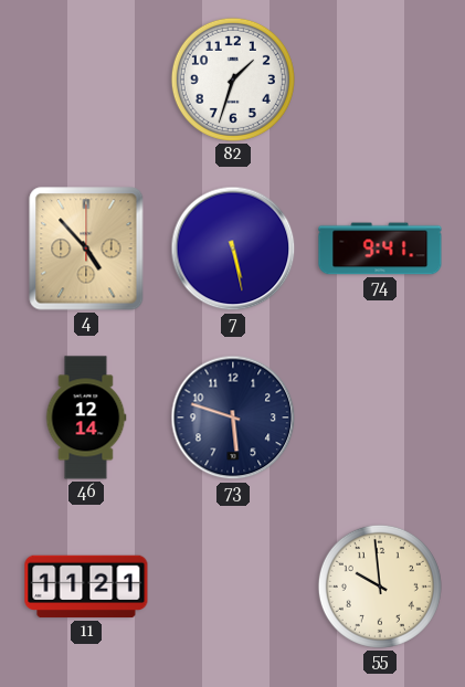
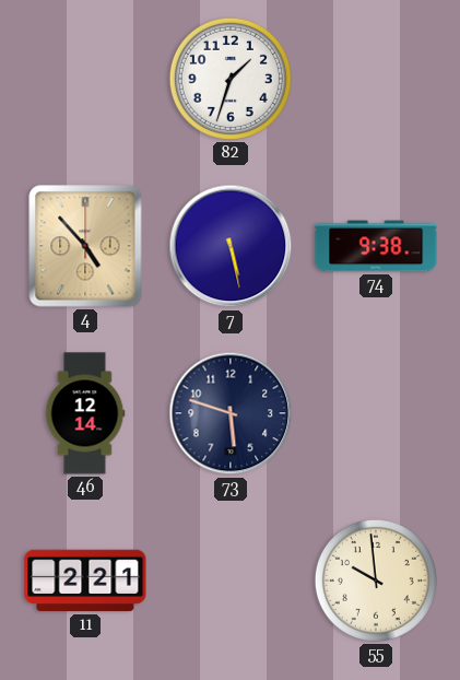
74: 9:41 -> 9:38
11: 11:21 -> 2:21
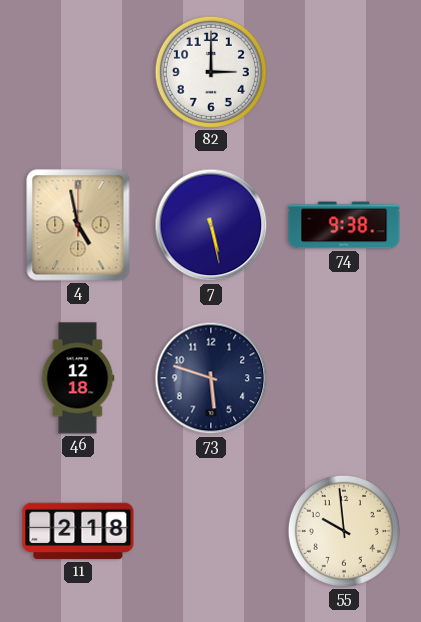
82: 1:33 -> 3:00
4: 4:53 -> 4:58
46: 12:14 -> 12:18
11: 2:21 -> 2:18
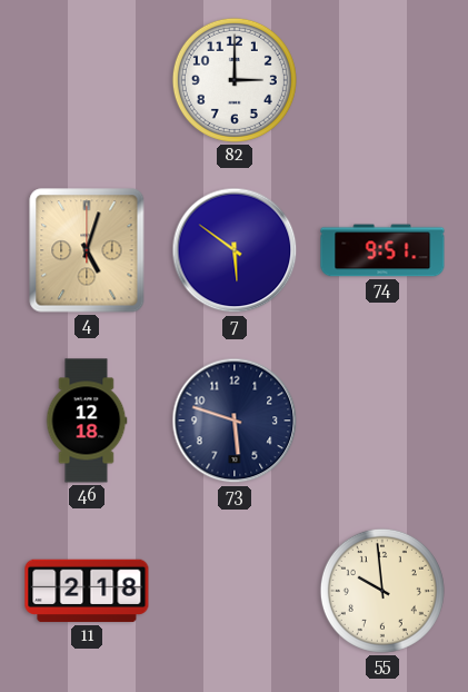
4: 4:58 -> 5:03
7: 5:28 -> 5:51
74: 9:38 -> 9:51
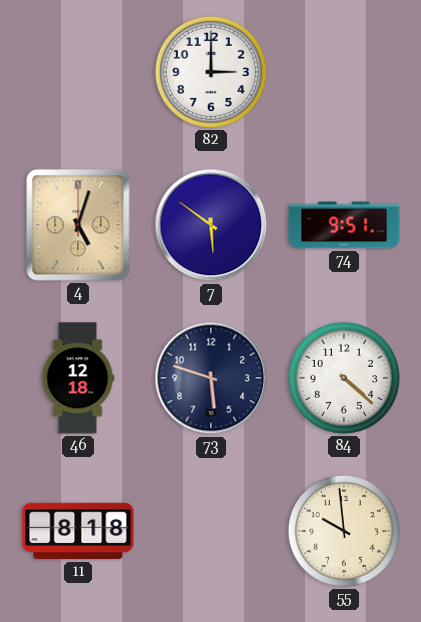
84: none -> 4:22
11: 2:18 -> 8:18
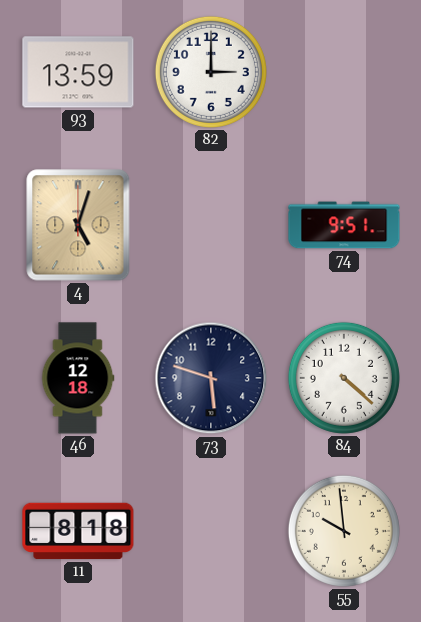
93: none -> 13:59
7: 5:51 -> none
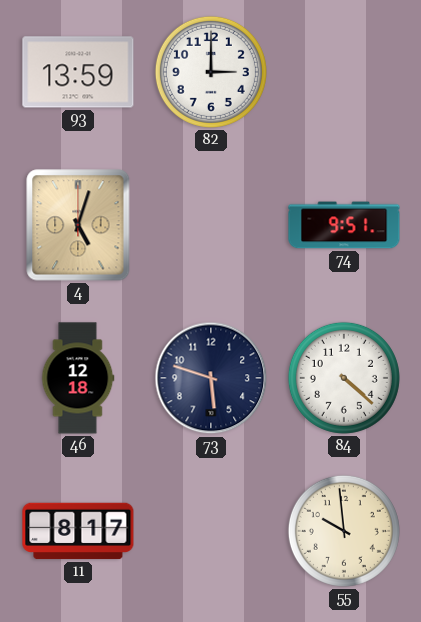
11: 8:18 -> 8:17
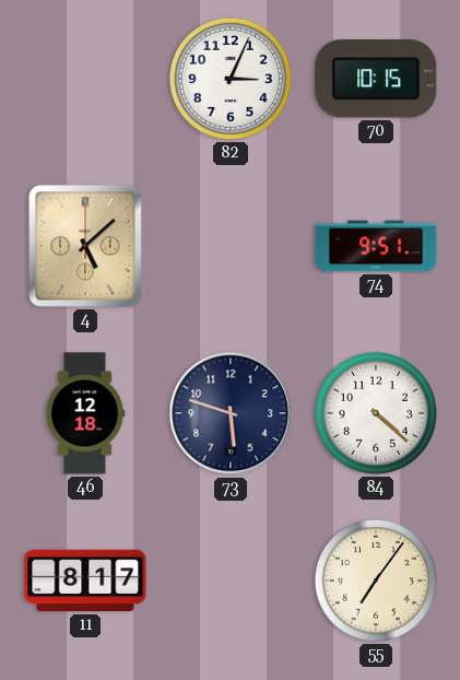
93: 13:59 -> none
82: 3:00 -> 3:04
70: none -> 10:15
4: 5:03 -> 5:08
55: 9:59 -> 7:06
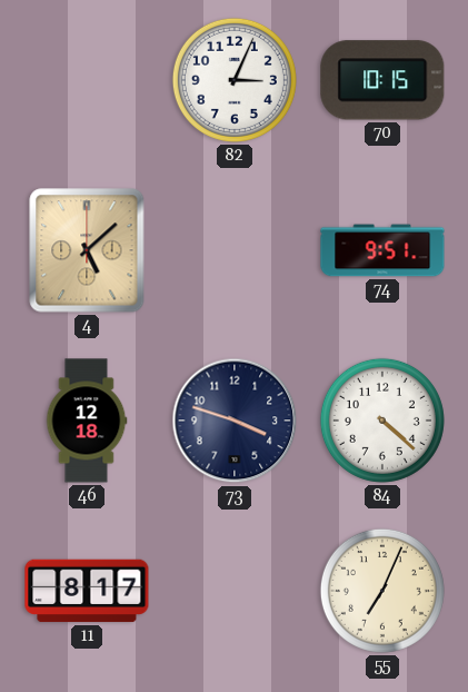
73: 5:48 -> 3:48
55: 7:06 -> 7:04
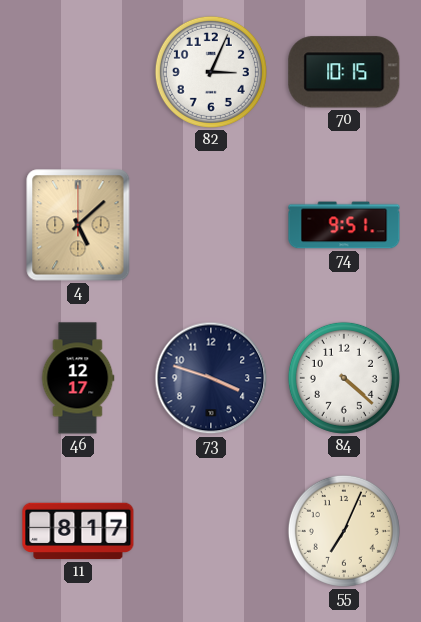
46: 12:18 -> 12:17
